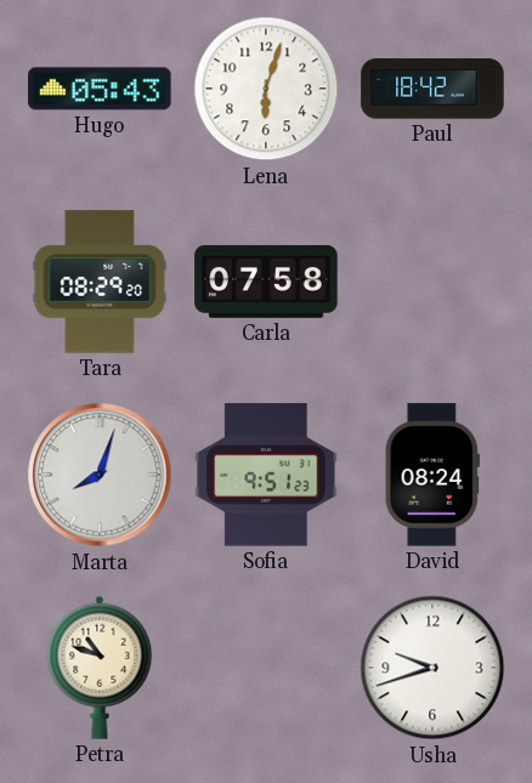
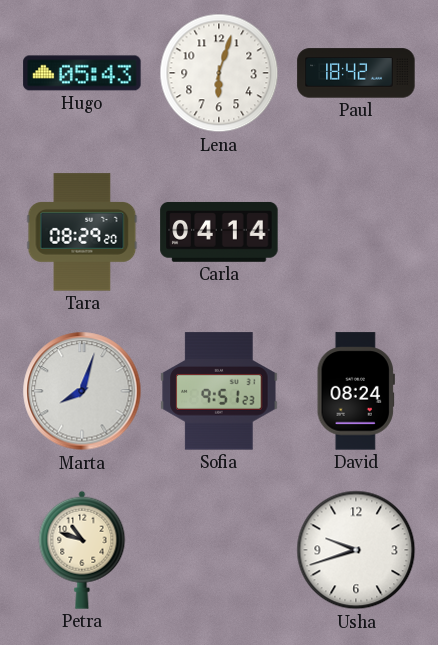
Carla: 07:58 -> 04:14
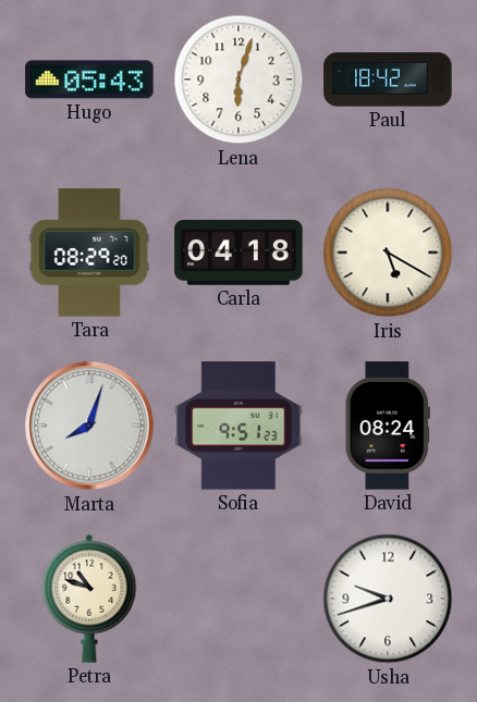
Carla: 04:14 -> 04:18
Iris: none -> 5:20
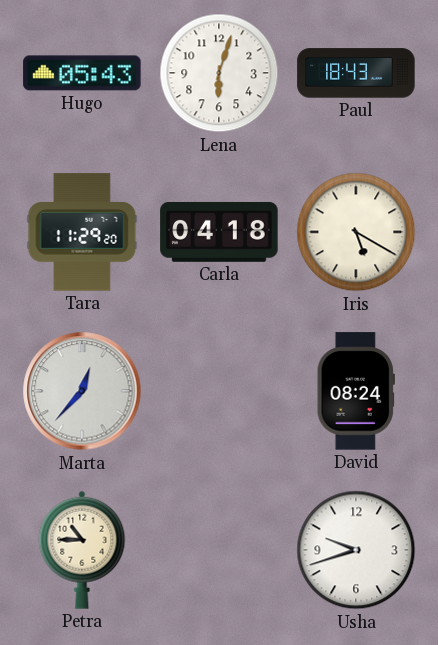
Paul: 18:42 -> 18:43
Tara: 08:29 -> 11:29
Marta: 8:03 -> 12:37
Sofia: 9:51 -> none
Petra: 10:48 -> 10:45
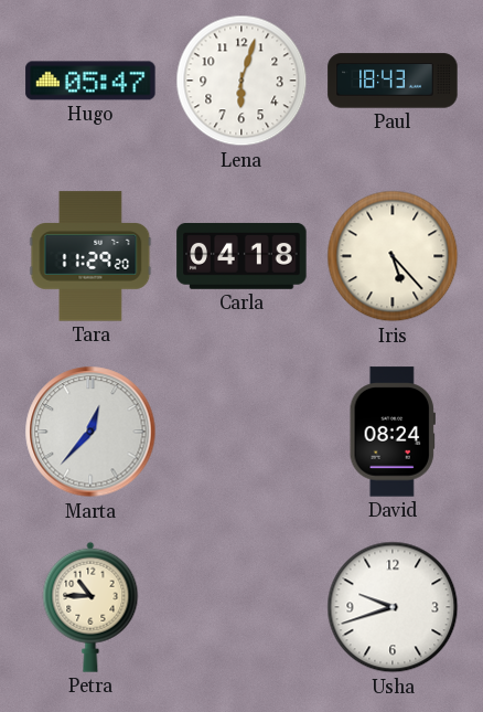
Hugo: 05:43 -> 05:47
Iris: 5:20 -> 5:23
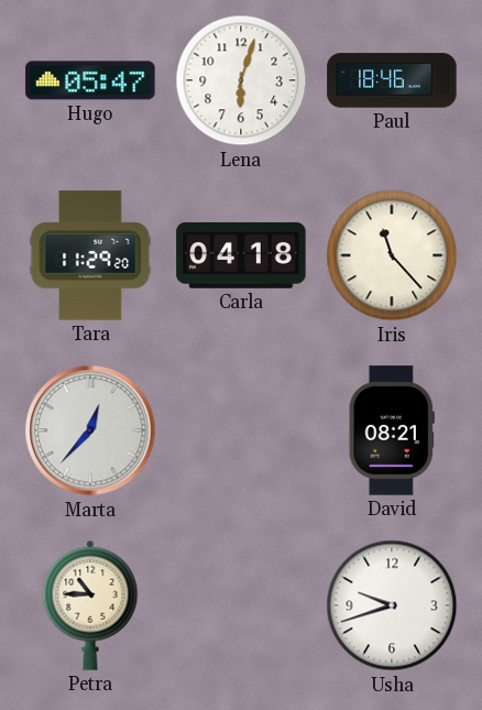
Paul: 18:43 -> 18:46
Iris: 5:23 -> 11:23
David: 08:24 -> 08:21
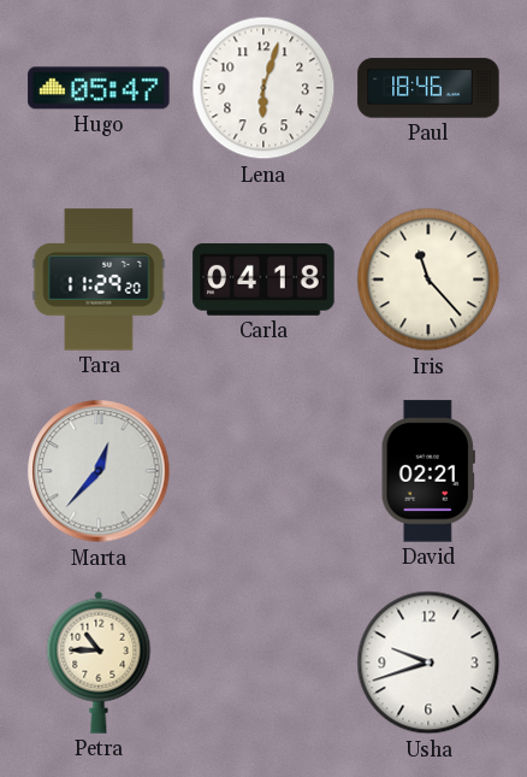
David: 08:21 -> 02:21
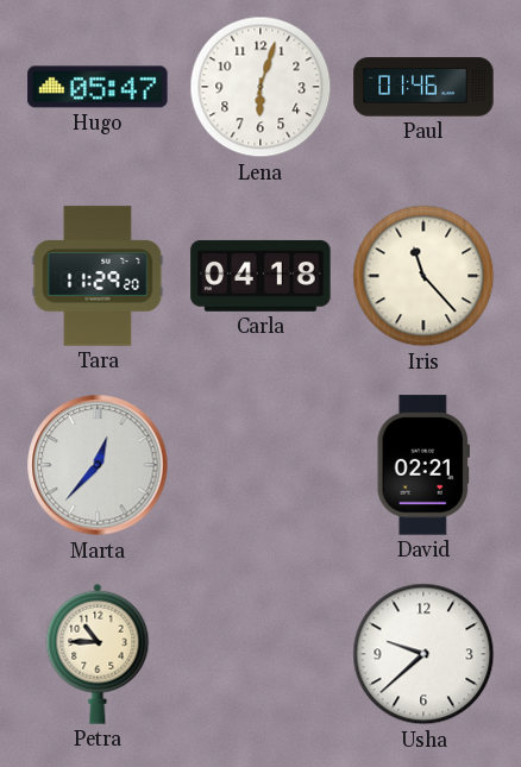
Paul: 18:46 -> 01:46
Usha: 9:42 -> 9:38
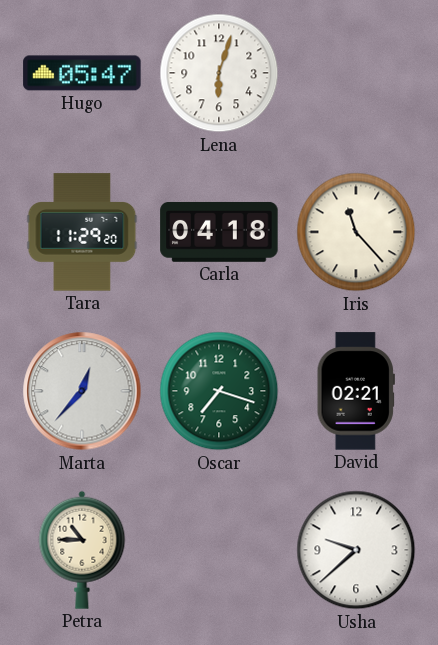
Paul: 01:46 -> none
Oscar: none -> 7:18
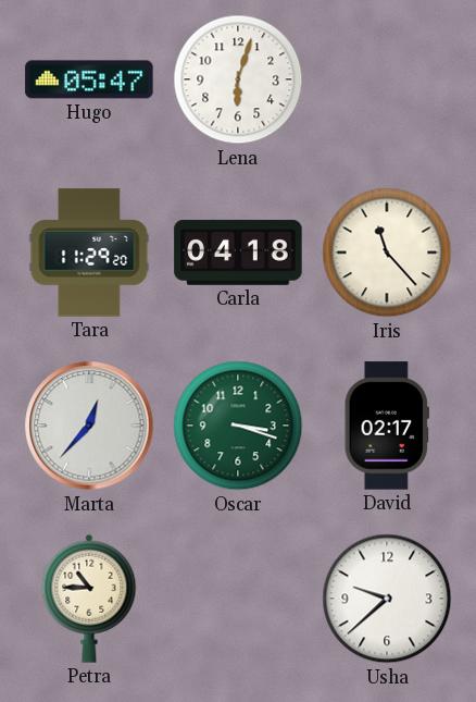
Oscar: 7:18 -> 3:18
David: 02:21 -> 02:17
